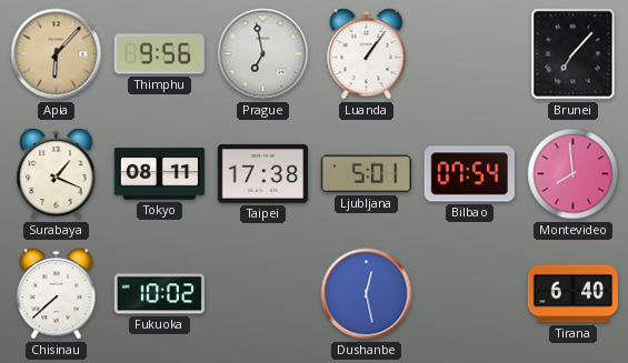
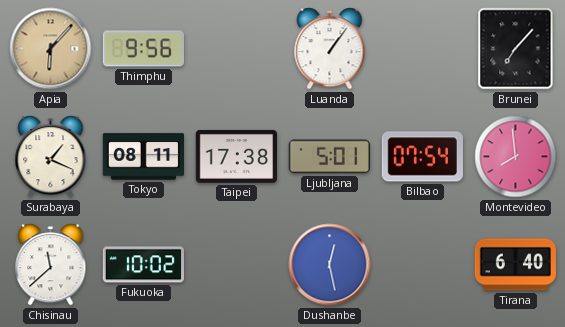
Prague: 6:58 -> none
Chisinau: 7:38 -> 11:38
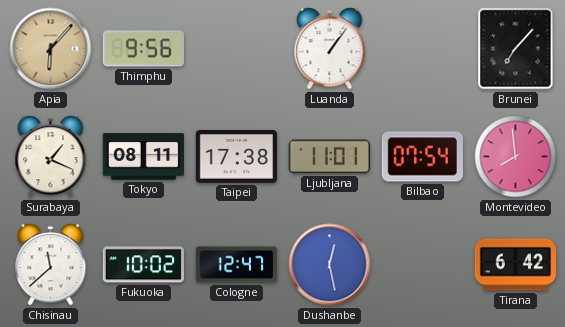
Ljubljana: 5:01 -> 11:01
Cologne: none -> 12:47
Tirana: 6:40 -> 6:42
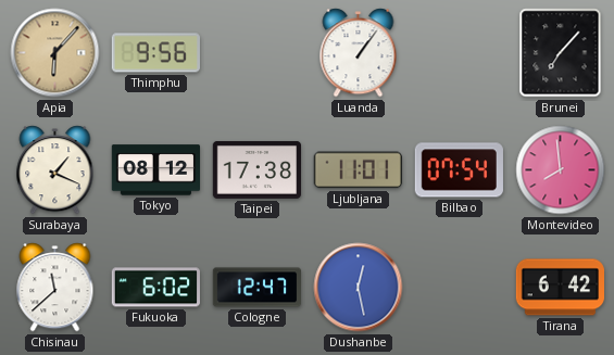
Tokyo: 08:11 -> 08:12
Fukuoka: 10:02 -> 6:02
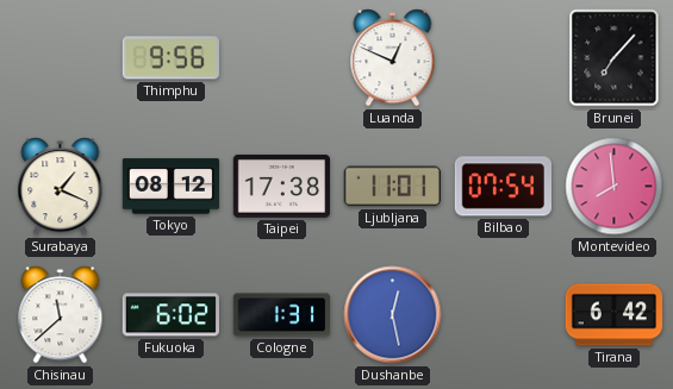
Apia: 6:07 -> none
Luanda: 1:06 -> 12:49
Cologne: 12:47 -> 1:31
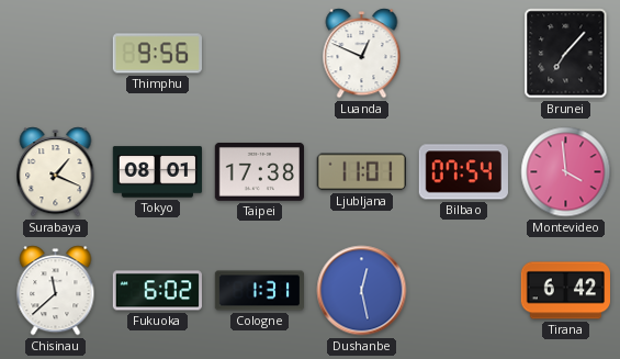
Tokyo: 08:12 -> 08:01
Montevideo: 7:59 -> 3:59
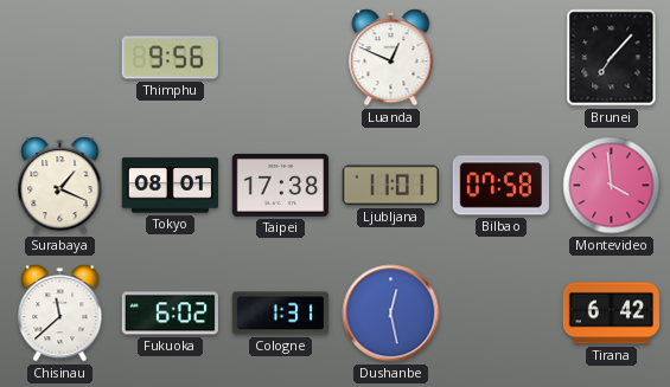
Bilbao: 07:54 -> 07:58
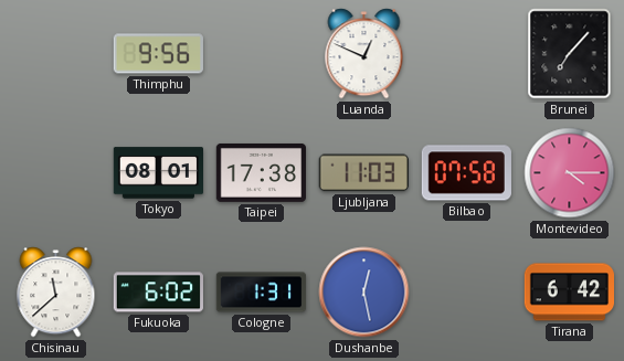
Surabaya: 1:19 -> none
Ljubljana: 11:01 -> 11:03
Montevideo: 3:59 -> 4:15
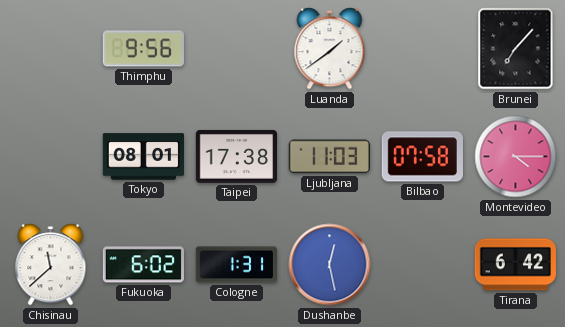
Luanda: 12:49 -> 1:39
